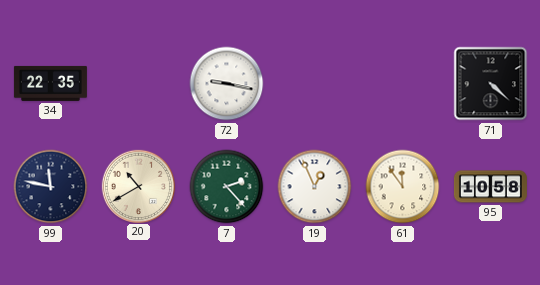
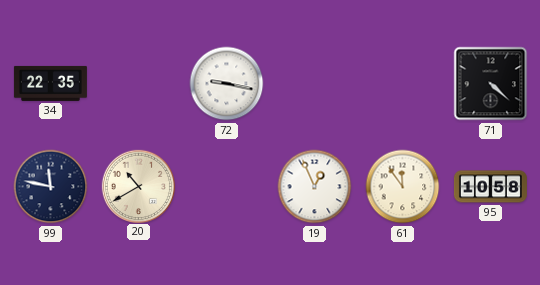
7: 2:23 -> none
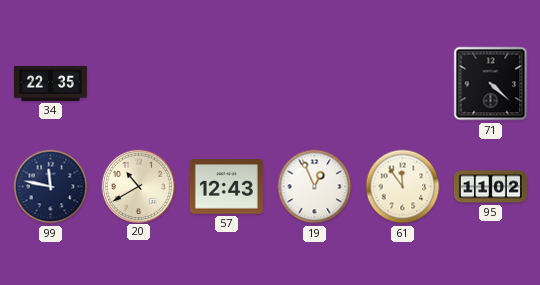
72: 9:17 -> none
57: none -> 12:43
95: 10:58 -> 11:02
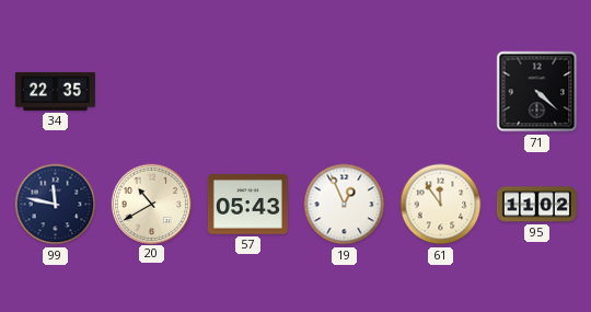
57: 12:43 -> 05:43
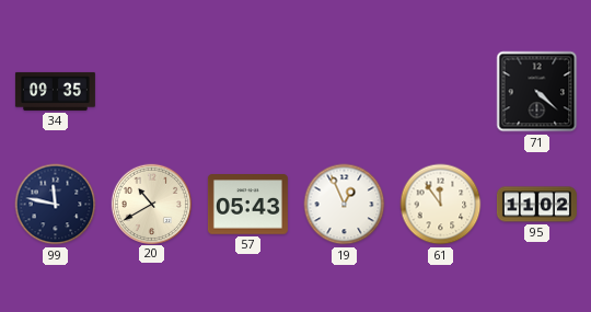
34: 22:35 -> 09:35
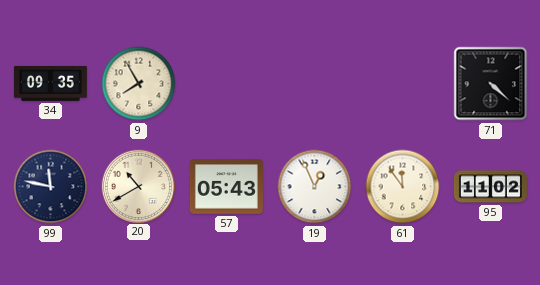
9: none -> 7:55
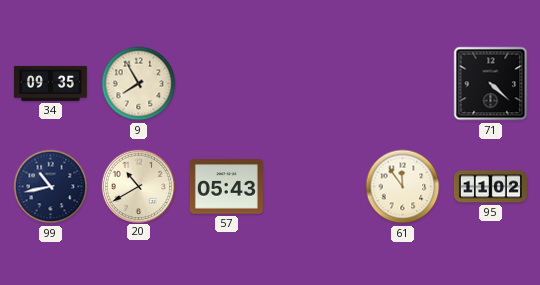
99: 11:47 -> 10:43
19: 12:56 -> none
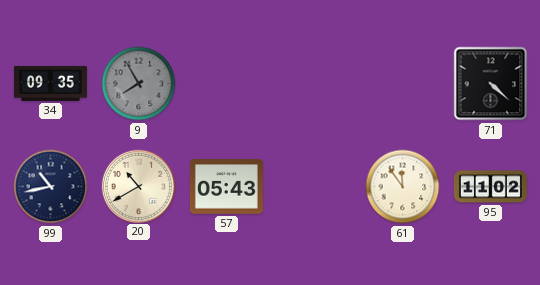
9 dial: cream -> grey
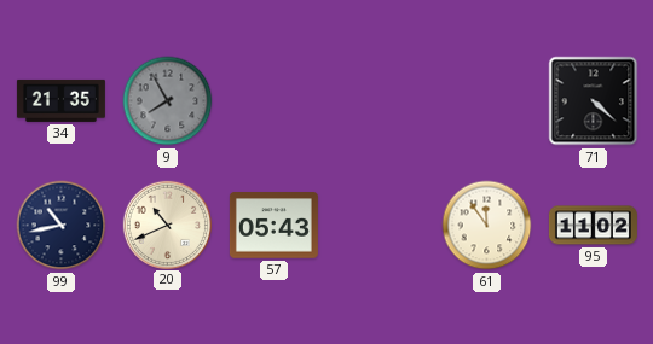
34: 09:35 -> 21:35
20: 10:40 -> 10:41
